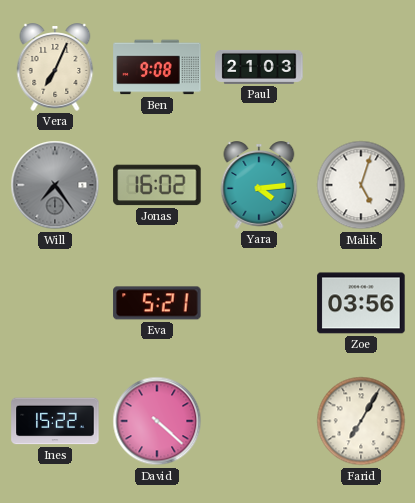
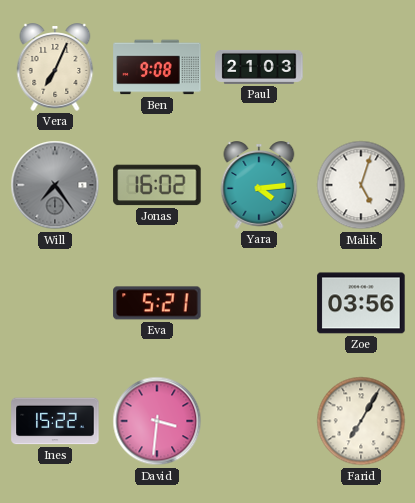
David: 4:22 -> 3:31
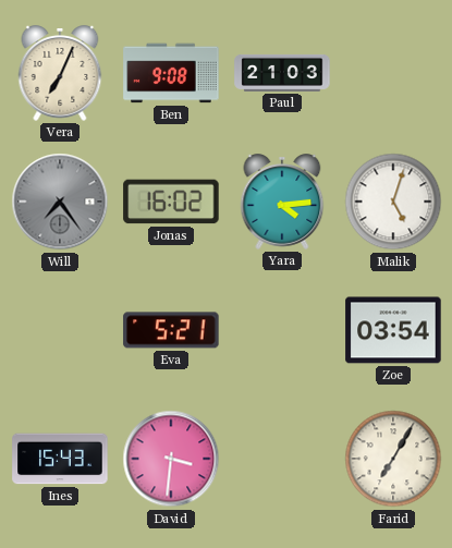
Zoe: 03:56 -> 03:54
Ines: 15:22 -> 15:43
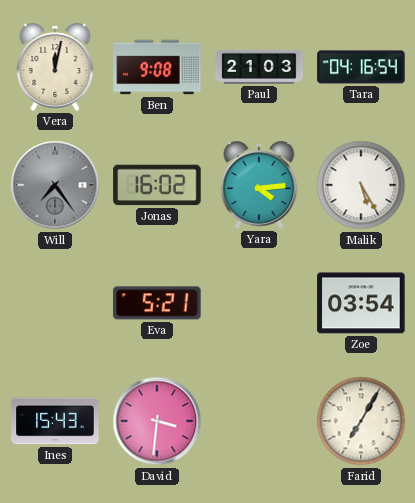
Vera: 7:04 -> 12:02
Tara: none -> 04:16
Malik: 5:03 -> 5:25
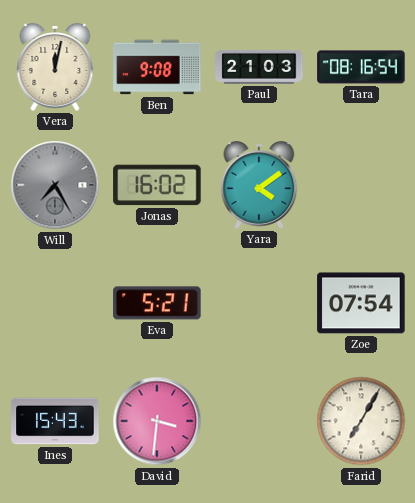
Tara: 04:16 -> 08:16
Will: 7:24 -> 7:25
Yara: 4:14 -> 4:09
Malik: 5:25 -> none
Zoe: 03:54 -> 07:54
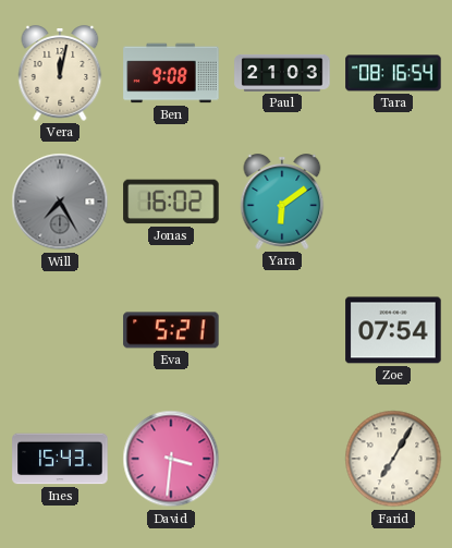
Yara: 4:09 -> 6:09
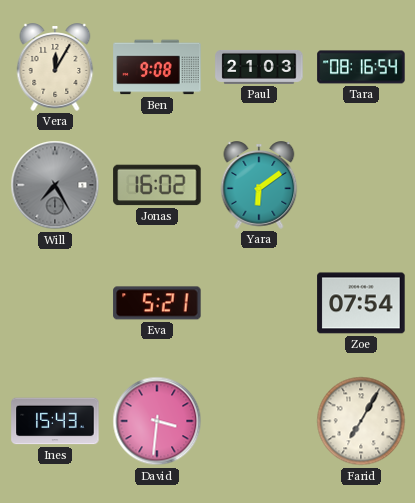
Vera: 12:02 -> 12:05
